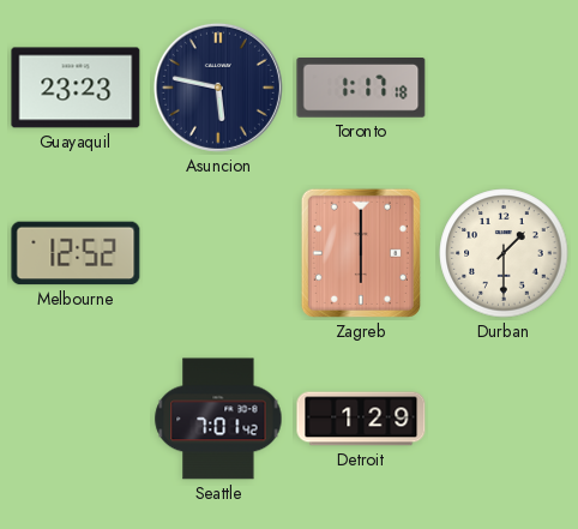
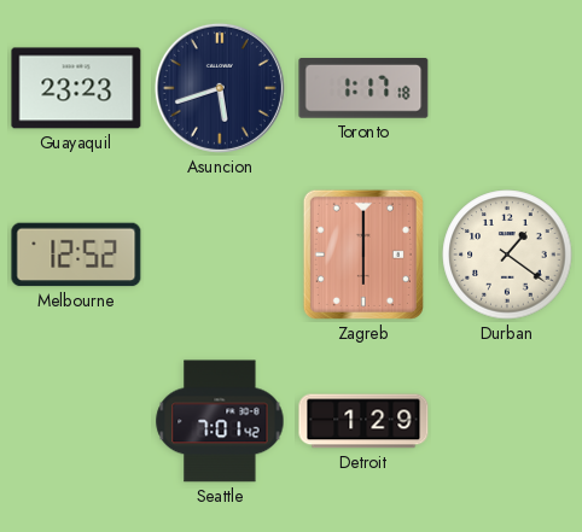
Asuncion: 5:47 -> 5:42
Durban: 1:30 -> 1:21
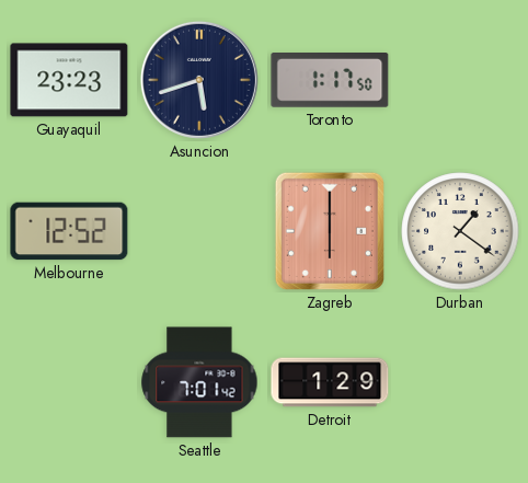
Toronto: 1:17:18 -> 1:17:50
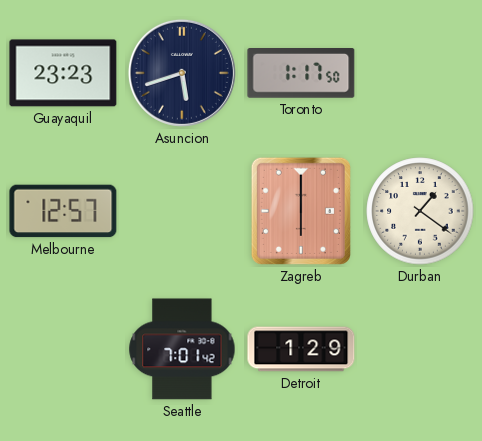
Melbourne: 12:52 -> 12:57
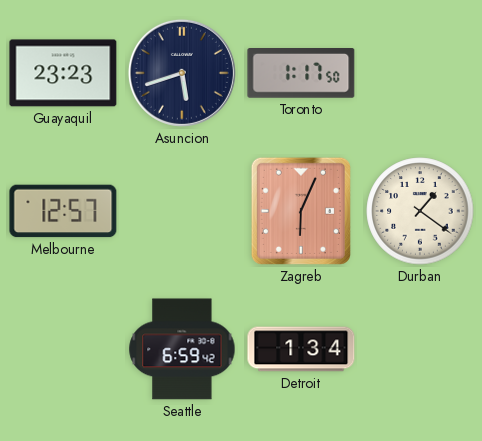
Zagreb: 6:00 -> 6:04
Seattle: 7:01 -> 6:59
Detroit: 1:29 -> 1:34
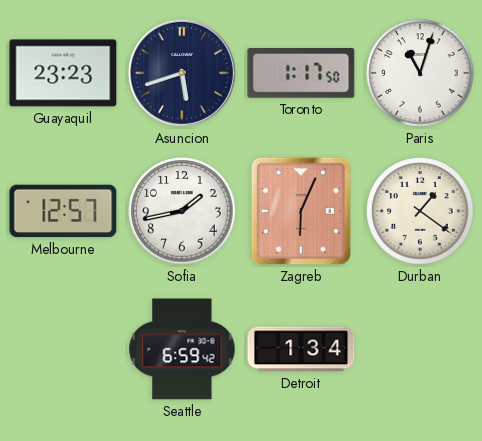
Paris: none -> 11:03
Sofia: none -> 1:43
